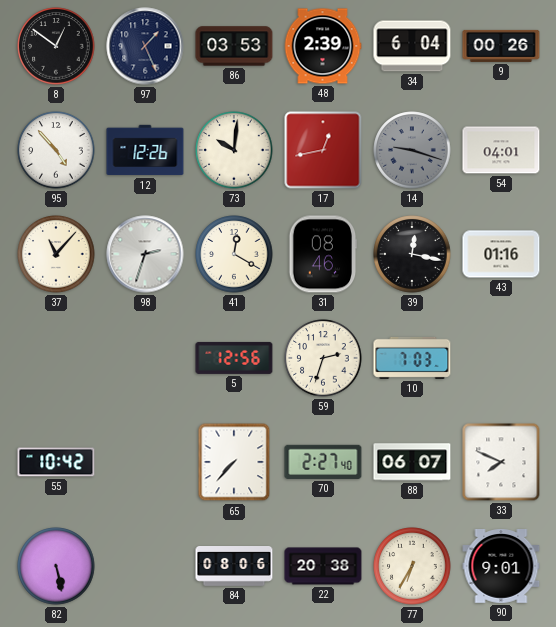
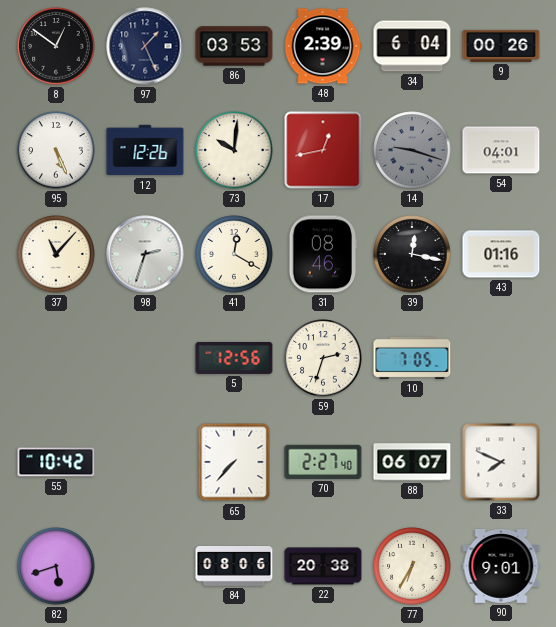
95: 4:53 -> 5:26
10: 7:03 -> 7:05
82: 5:28 -> 5:42
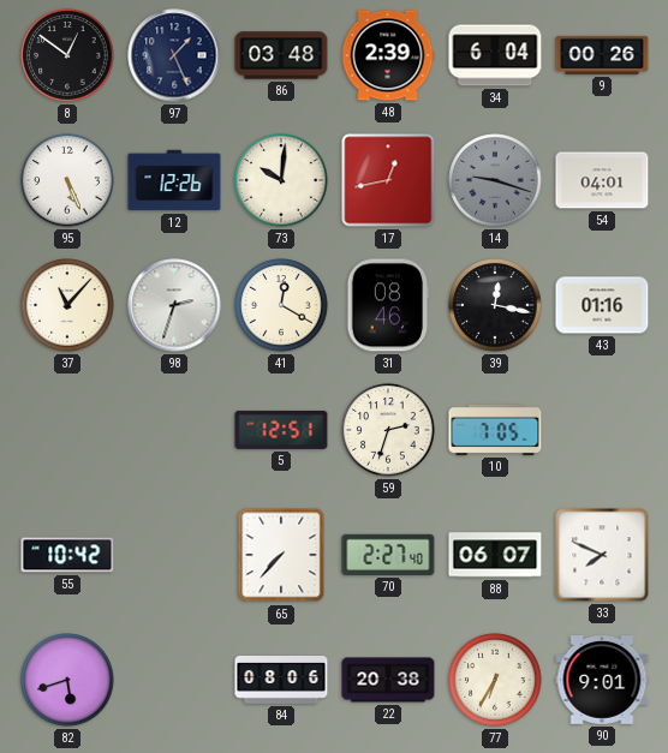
86: 03:53 -> 03:48
5: 12:56 -> 12:51
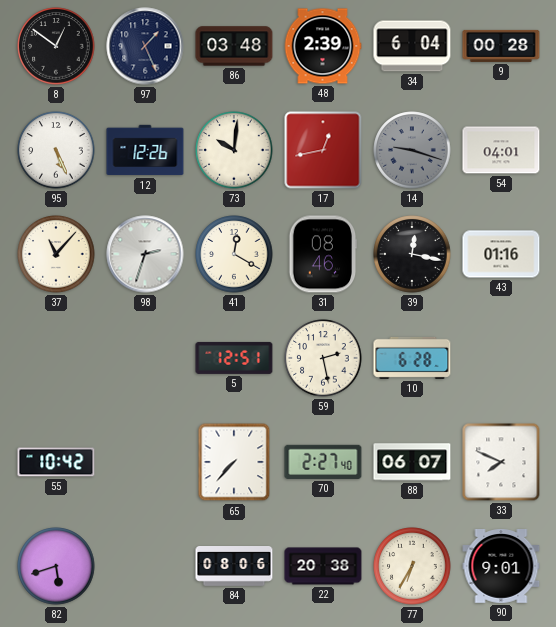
9: 00:26 -> 00:28
59: 2:33 -> 2:28
10: 7:05 -> 6:28
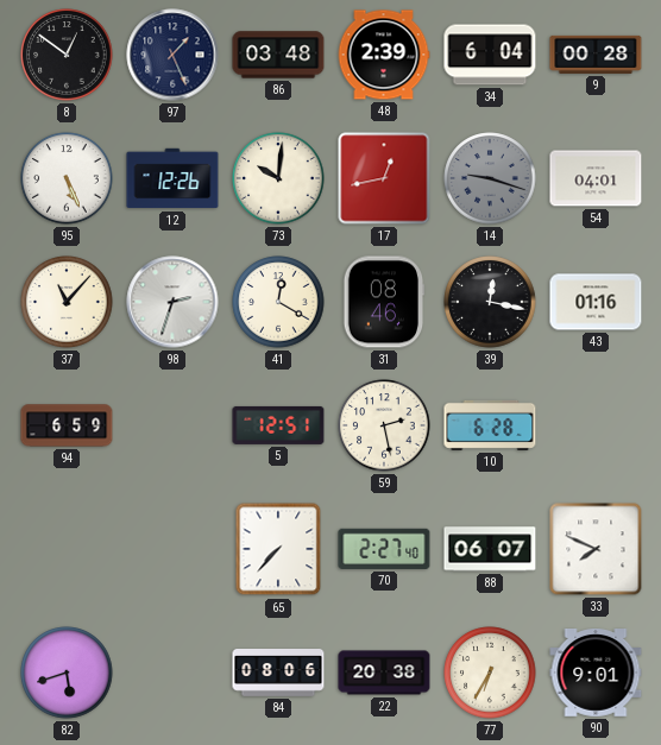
94: none -> 6:59
55: 10:42 -> none
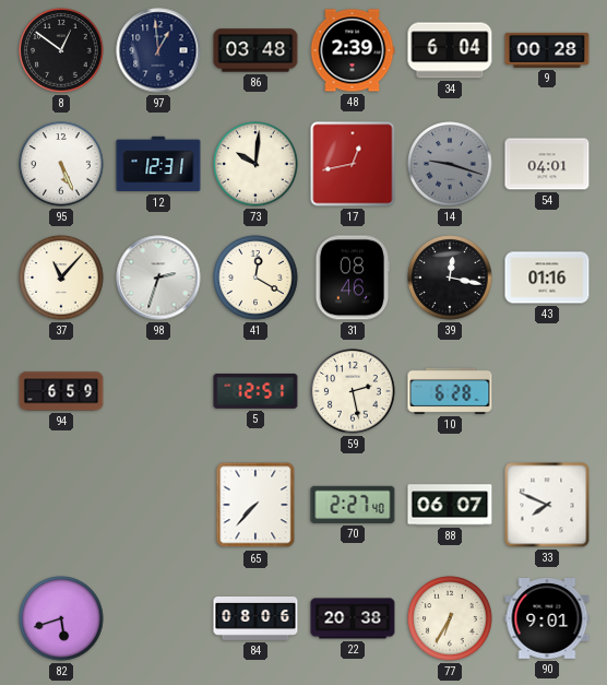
97: 1:26 -> 12:59
12: 12:26 -> 12:31
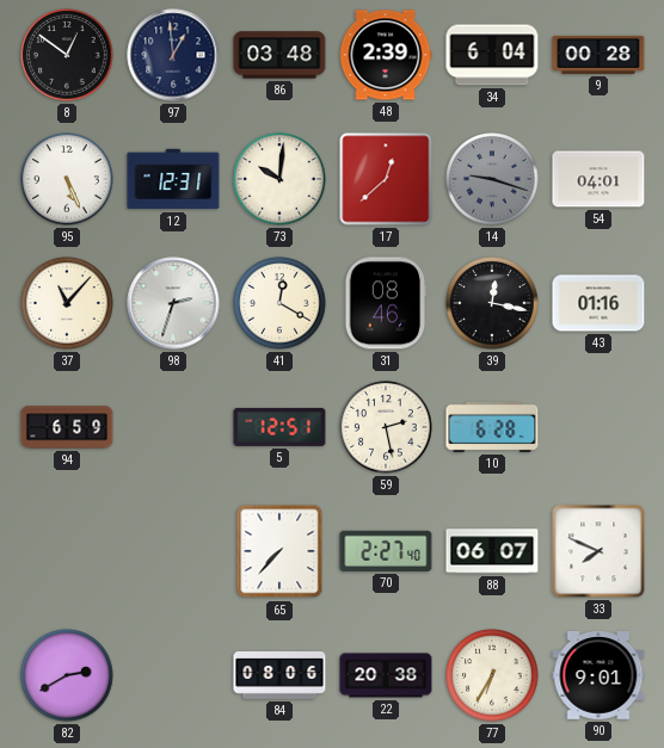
17: 12:43 -> 12:38
82: 5:42 -> 2:40
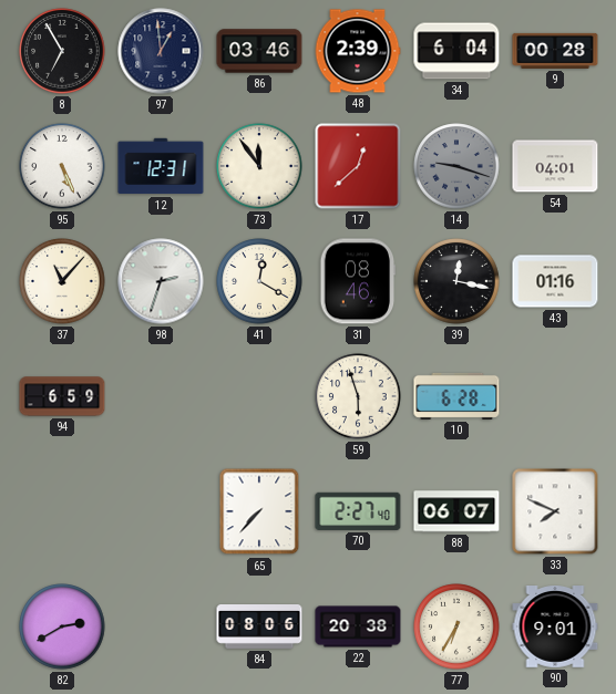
8: 12:51 -> 6:55
86: 03:48 -> 03:46
73: 10:01 -> 11:54
5: 12:51 -> none
59: 2:28 -> 5:57
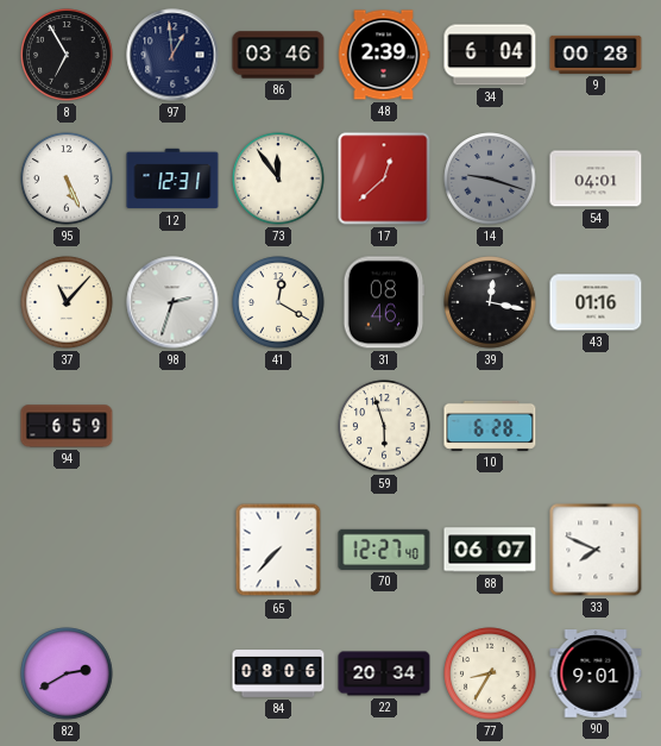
70: 2:27 -> 12:27
22: 20:38 -> 20:34
77: 6:35 -> 8:35
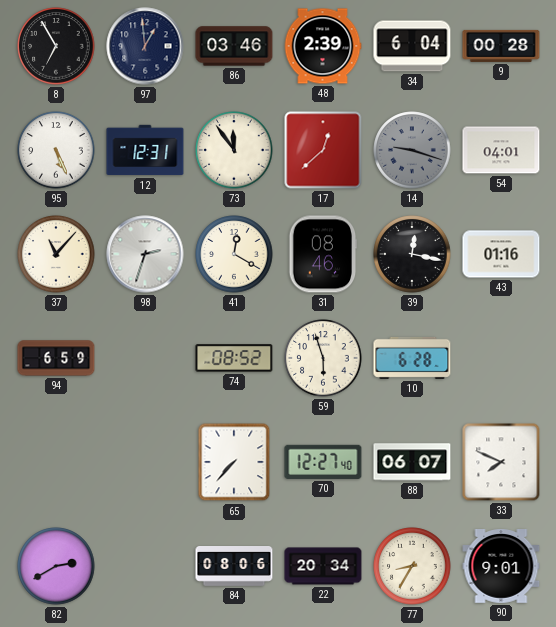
74: none -> 08:52
